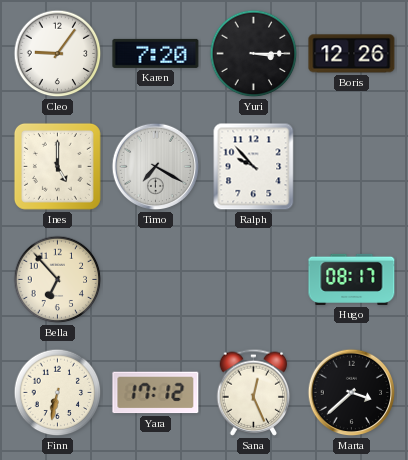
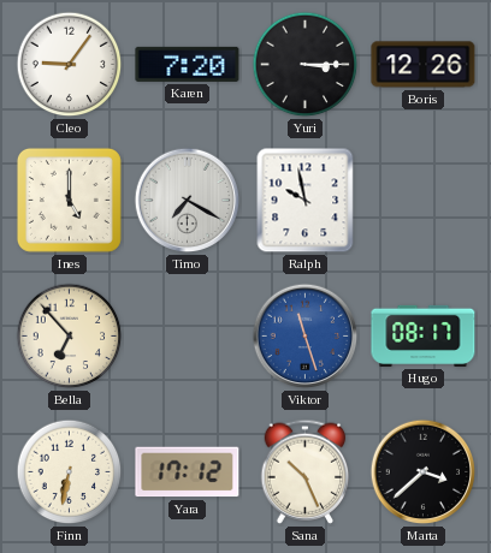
Ralph: 9:53 -> 9:58
Viktor: none -> 11:27
Sana: 12:26 -> 10:26
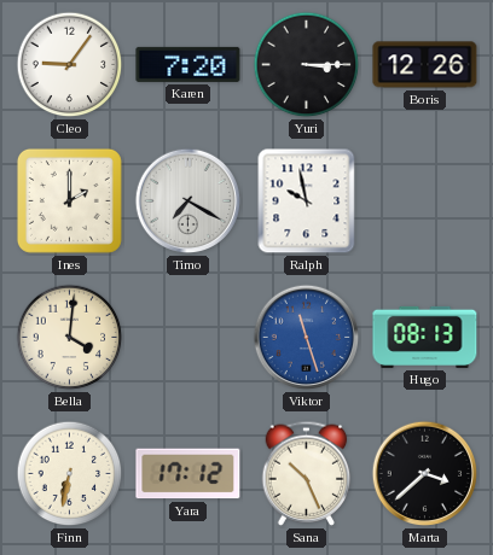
Ines: 5:00 -> 2:00
Bella: 6:53 -> 4:01
Hugo: 08:17 -> 08:13
